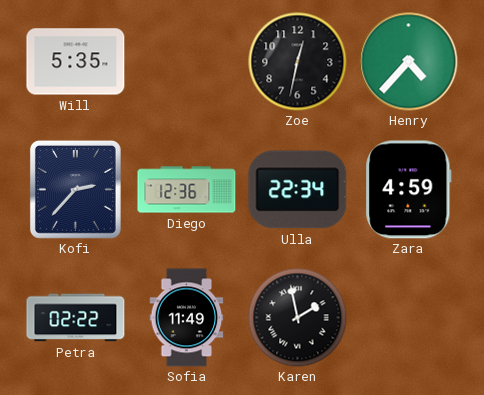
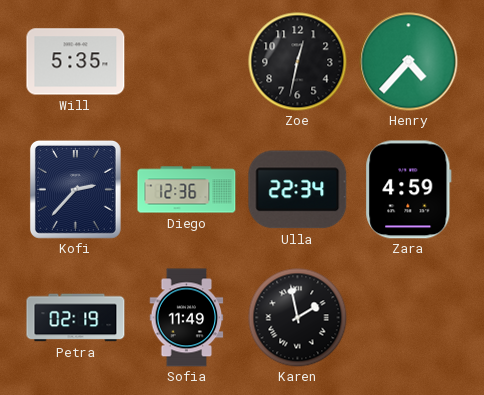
Petra: 02:22 -> 02:19
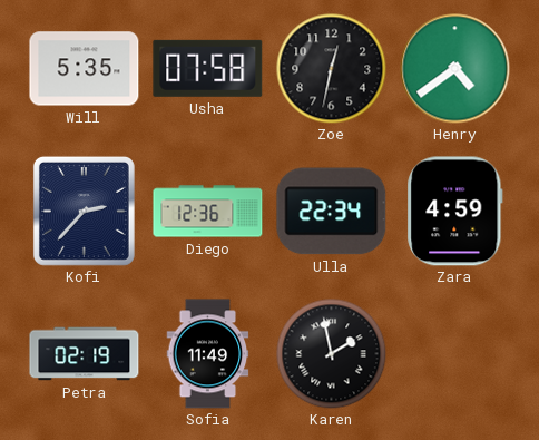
Usha: none -> 07:58
Henry: 4:37 -> 4:39
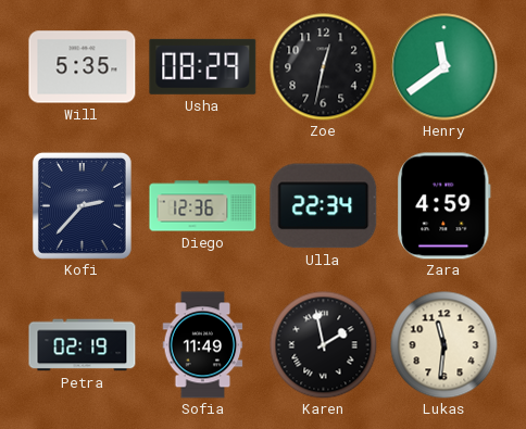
Usha: 07:58 -> 08:29
Henry: 4:39 -> 11:39
Lukas: none -> 11:31
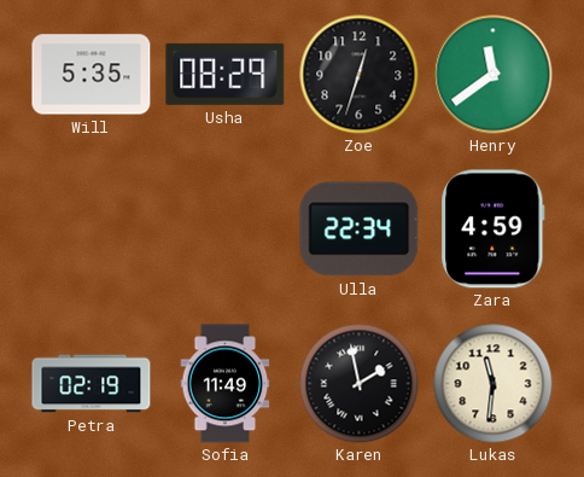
Zoe: 12:32 -> 12:33
Kofi: 2:37 -> none
Diego: 12:36 -> none
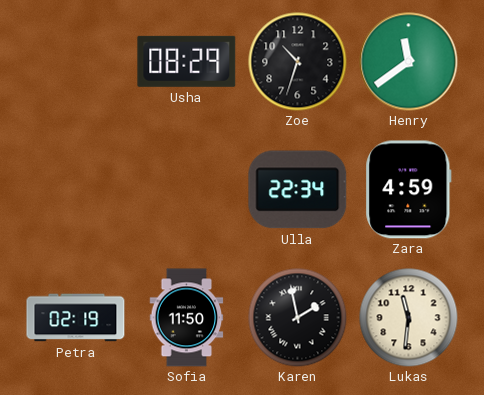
Will: 5:35 -> none
Zoe: 12:33 -> 10:33
Sofia: 11:49 -> 11:50
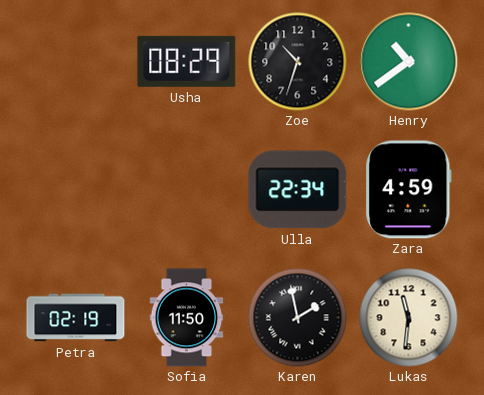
Henry: 11:39 -> 10:39
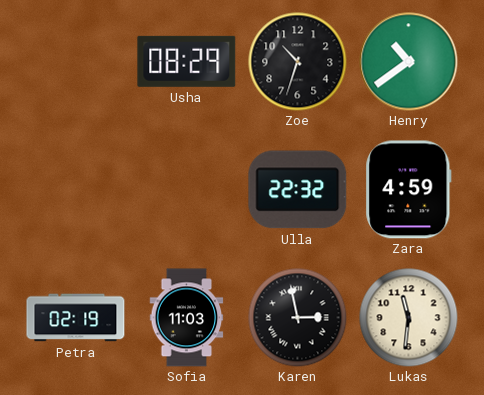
Ulla: 22:34 -> 22:32
Sofia: 11:50 -> 11:03
Karen: 1:58 -> 2:58
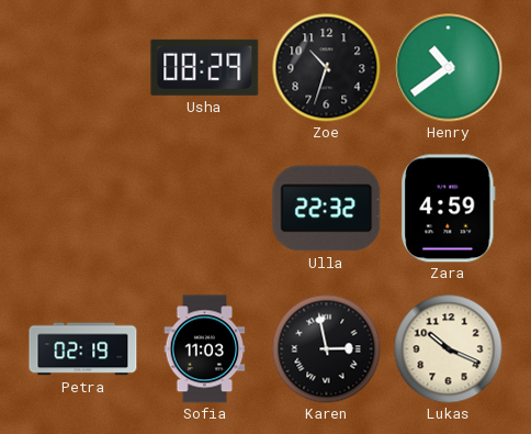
Lukas: 11:31 -> 10:19
